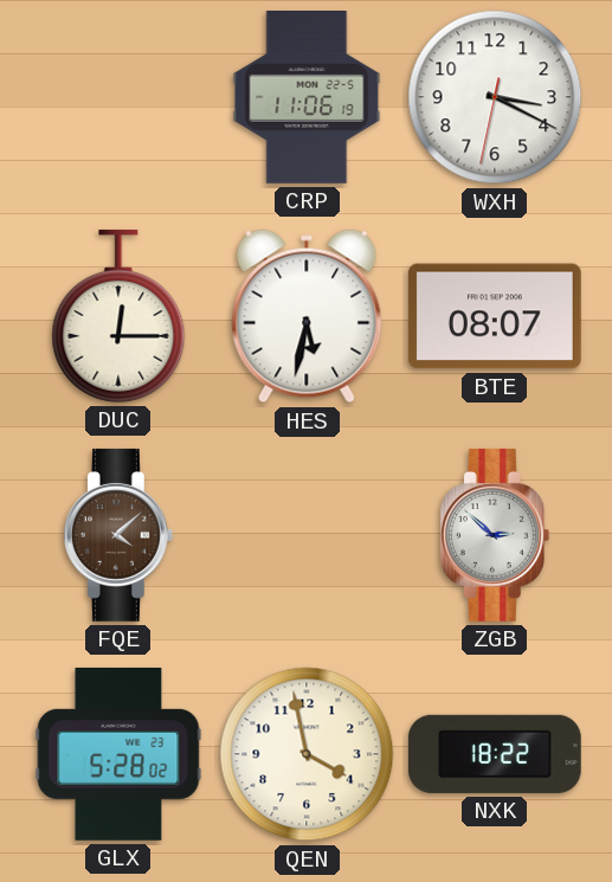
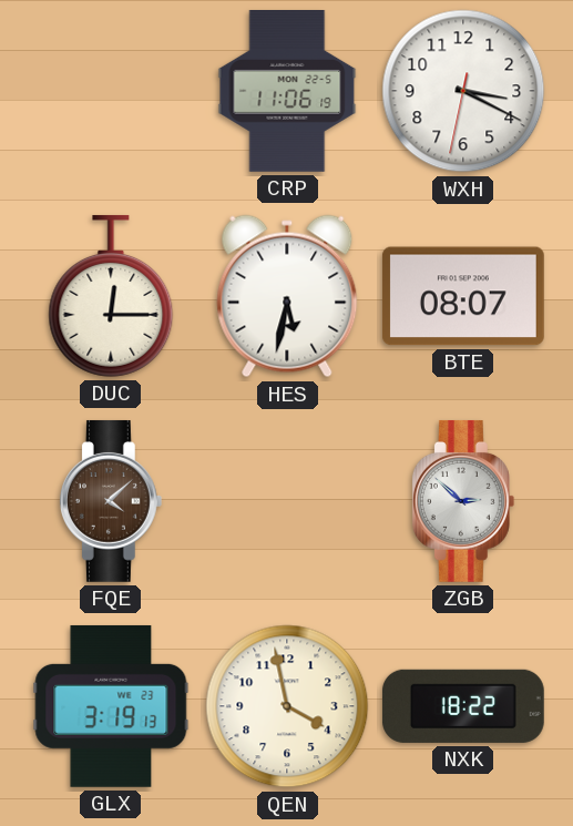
GLX: 5:28 -> 3:19
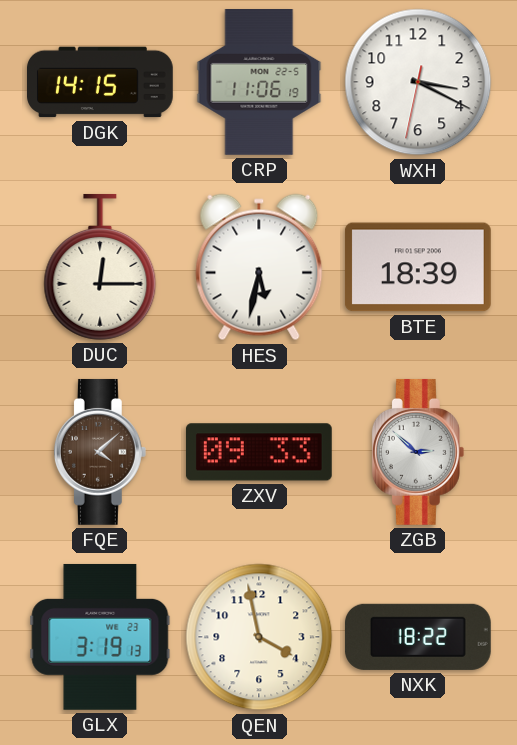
DGK: none -> 14:15
BTE: 08:07 -> 18:39
ZXV: none -> 09:33
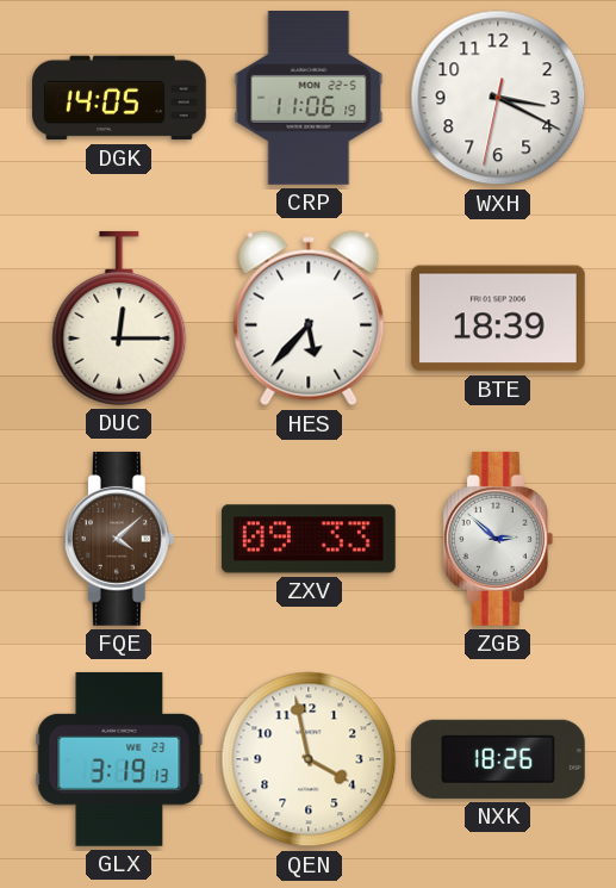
DGK: 14:15 -> 14:05
HES: 5:32 -> 5:37
NXK: 18:22 -> 18:26
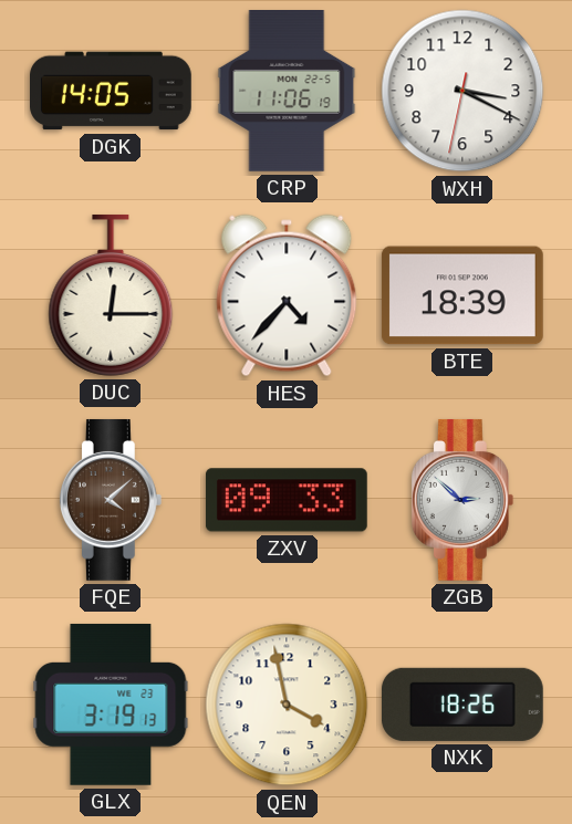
HES: 5:37 -> 4:37
